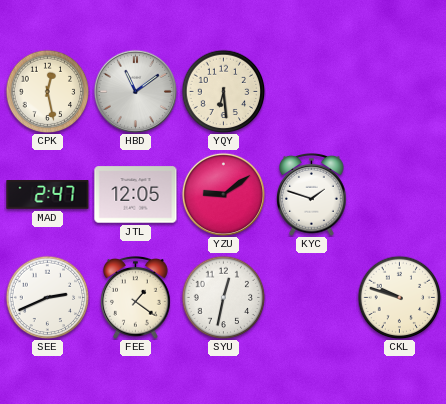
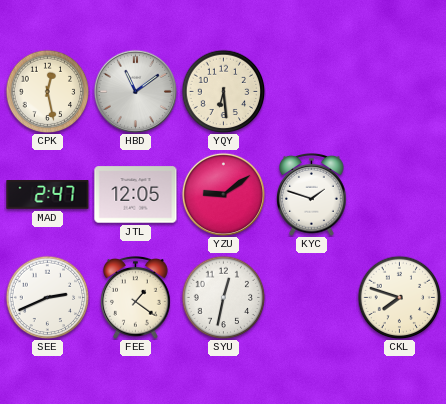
CKL: 9:48 -> 7:48
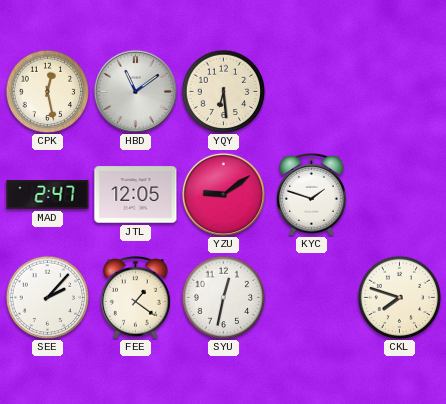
SEE: 2:41 -> 2:07
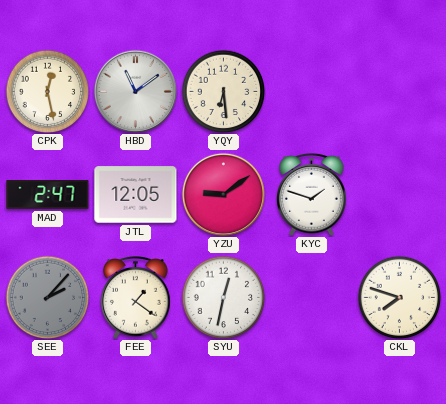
SEE dial: white -> grey
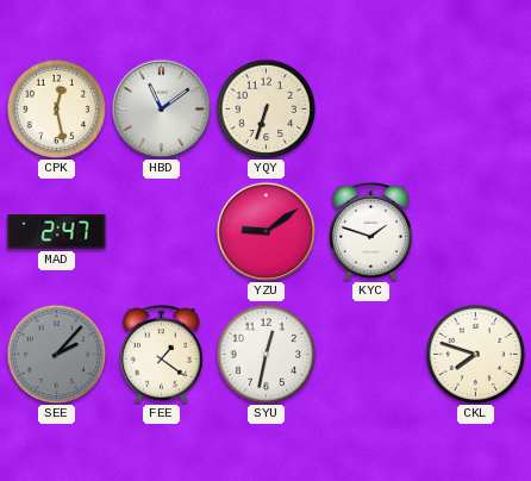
YQY: 6:29 -> 6:33
JTL: 12:05 -> none
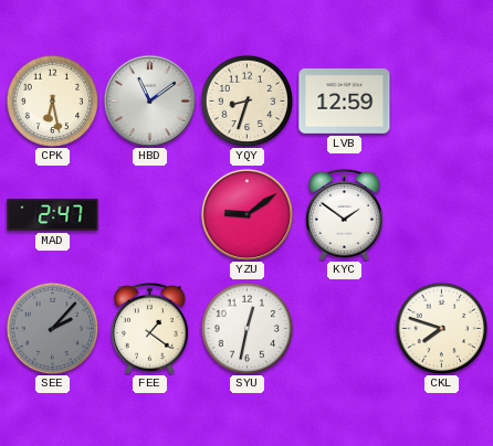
CPK: 12:28 -> 6:28
YQY: 6:33 -> 8:33
LVB: none -> 12:59
KYC: 1:48 -> 1:51
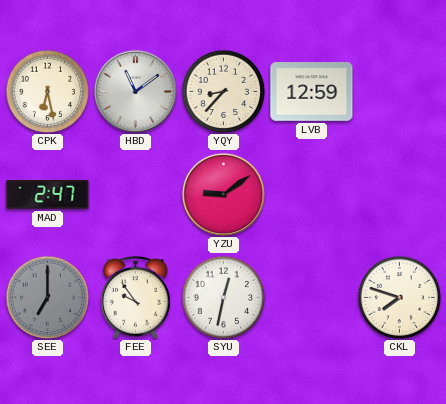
YQY: 8:33 -> 8:37
KYC: 1:51 -> none
SEE: 2:07 -> 7:00
FEE: 1:21 -> 9:54
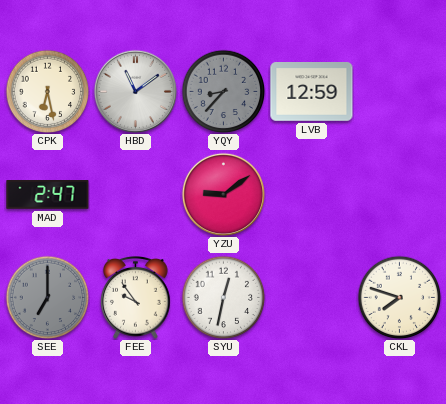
YQY dial: cream -> grey
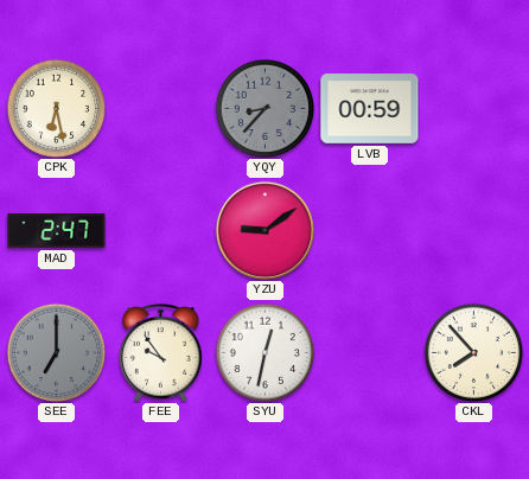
HBD: 11:09 -> none
LVB: 12:59 -> 00:59
CKL: 7:48 -> 7:53
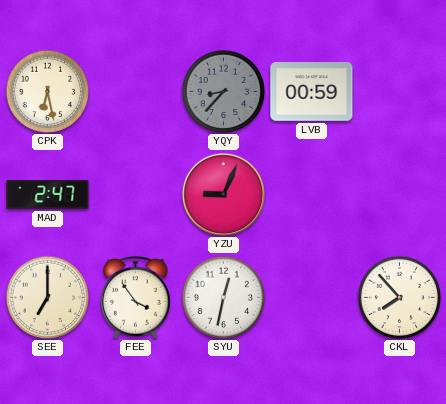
YZU: 9:09 -> 9:04
SEE dial: grey -> cream
FEE: 9:54 -> 3:54
